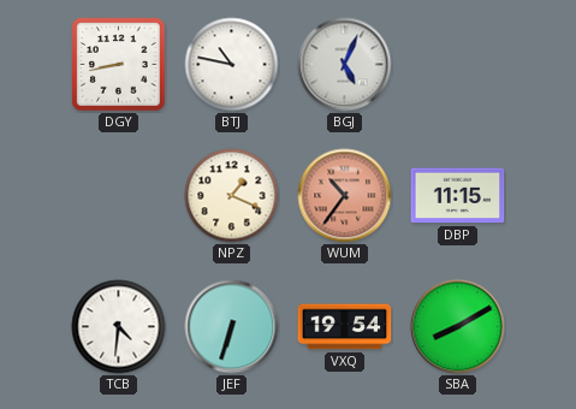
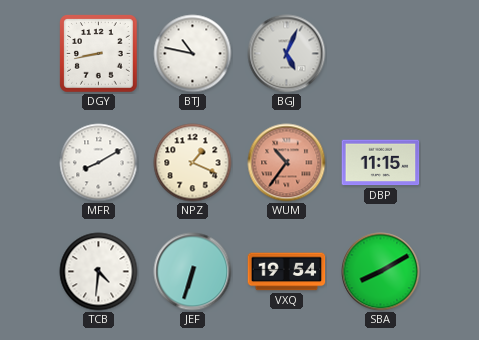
MFR: none -> 8:10
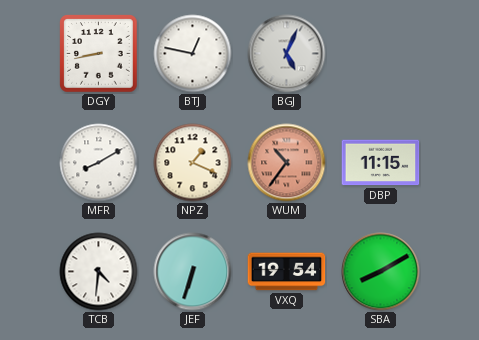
BTJ: 10:47 -> 12:47
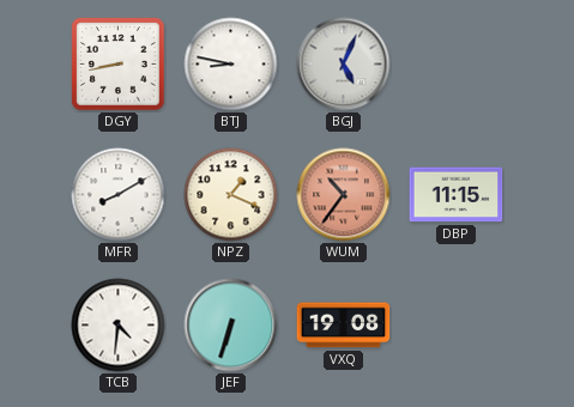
BTJ: 12:47 -> 8:47
VXQ: 19:54 -> 19:08
SBA: 8:10 -> none
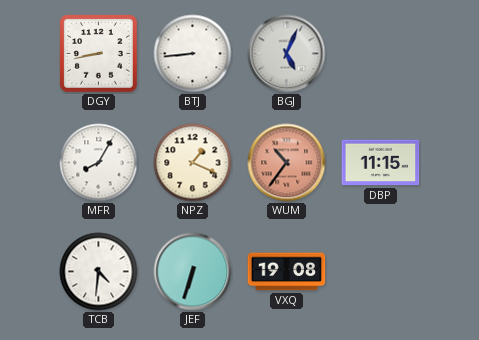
BTJ: 8:47 -> 8:44
MFR: 8:10 -> 8:05
